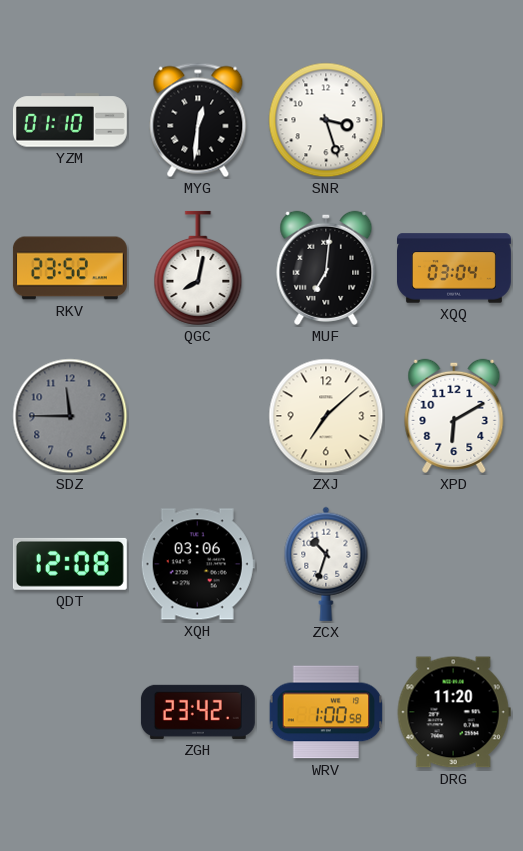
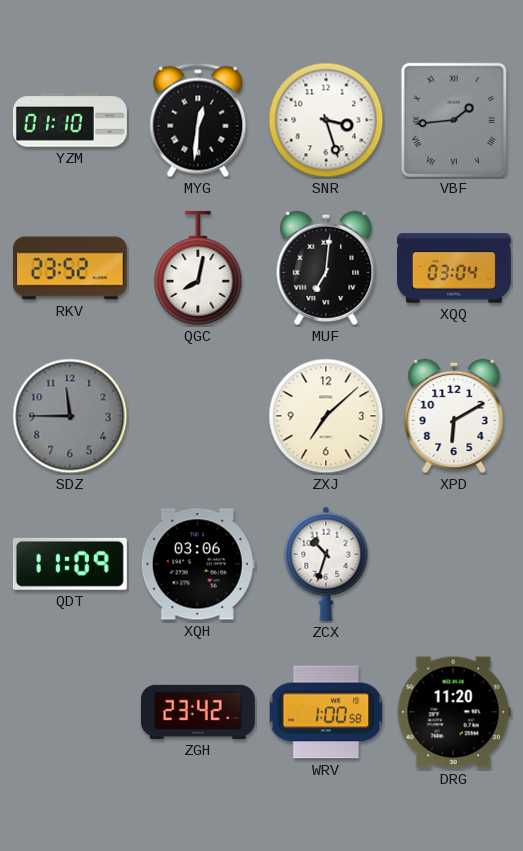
VBF: none -> 1:44
QDT: 12:08 -> 11:09
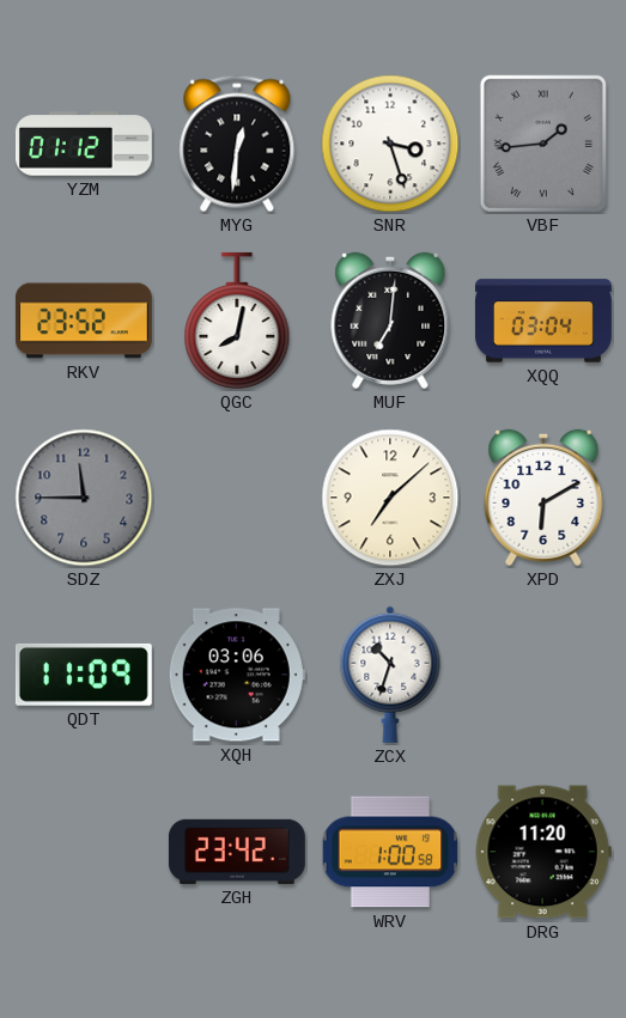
YZM: 01:10 -> 01:12
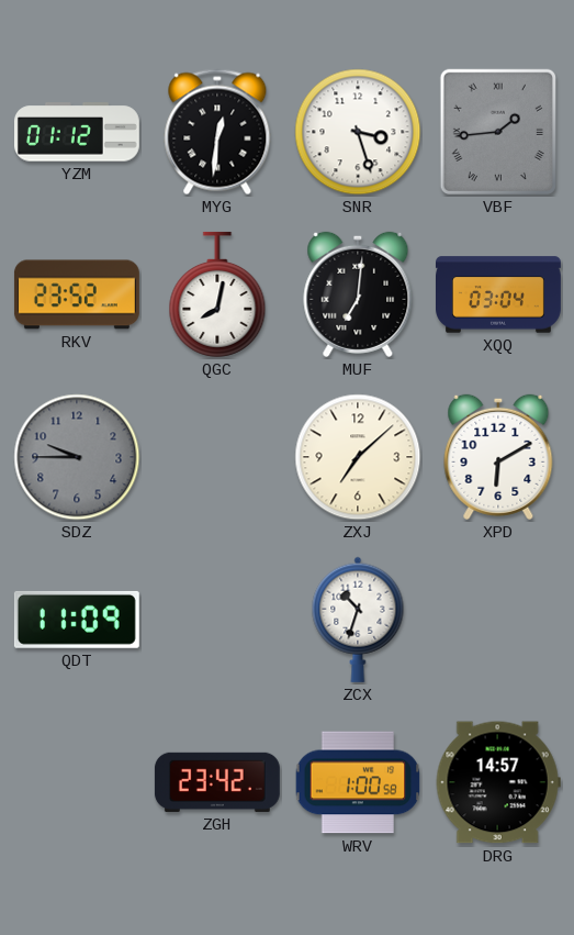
SDZ: 11:45 -> 9:45
XQH: 03:06 -> none
DRG: 11:20 -> 14:57
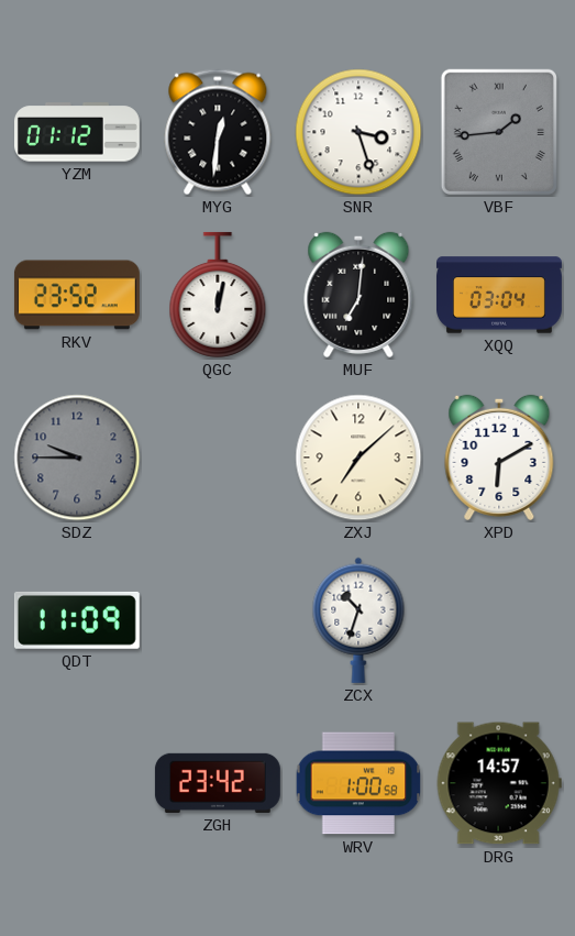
QGC: 8:02 -> 12:02
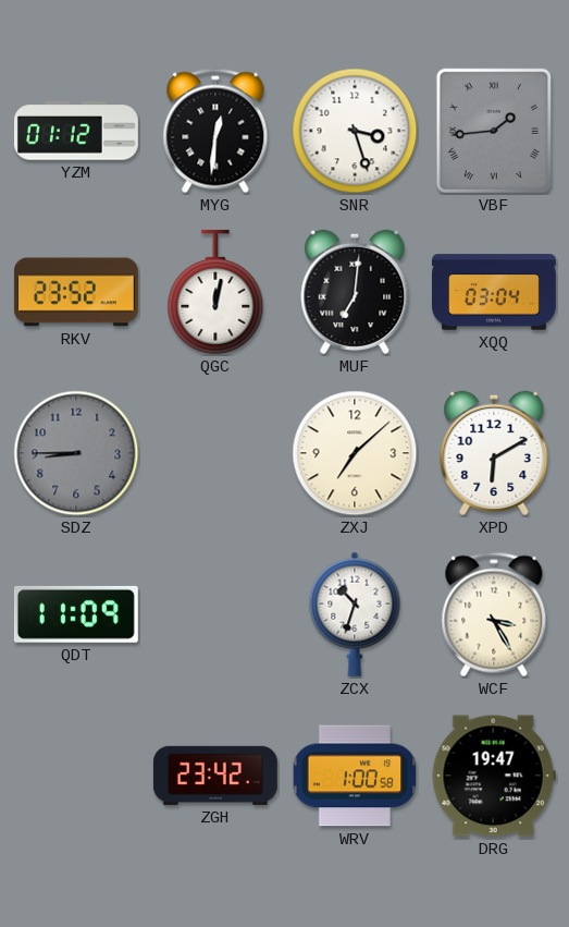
SDZ: 9:45 -> 8:45
WCF: none -> 3:25
DRG: 14:57 -> 19:47
